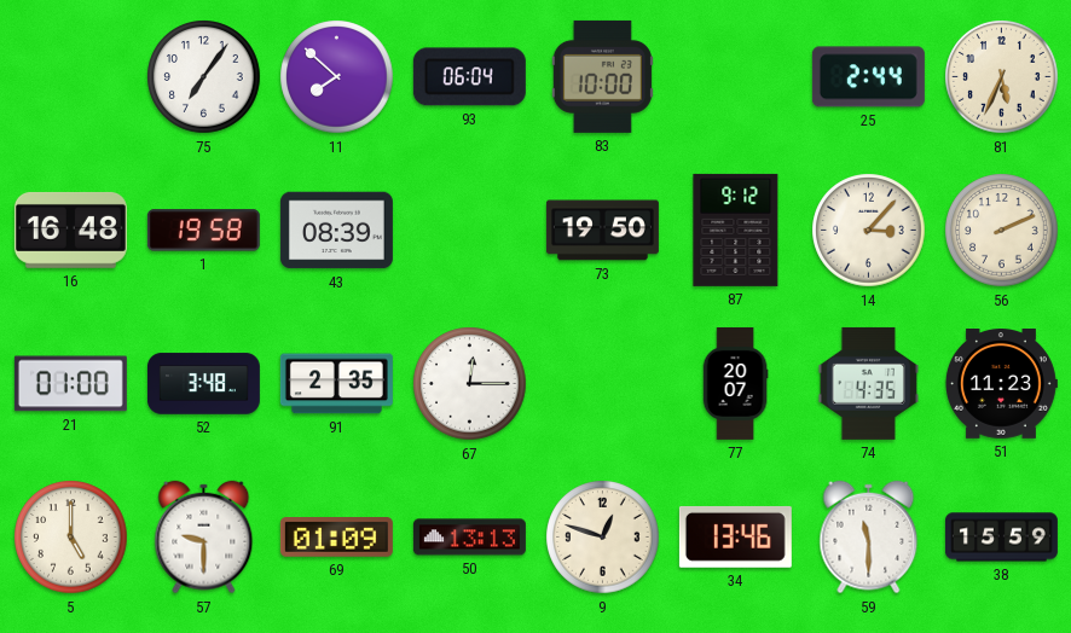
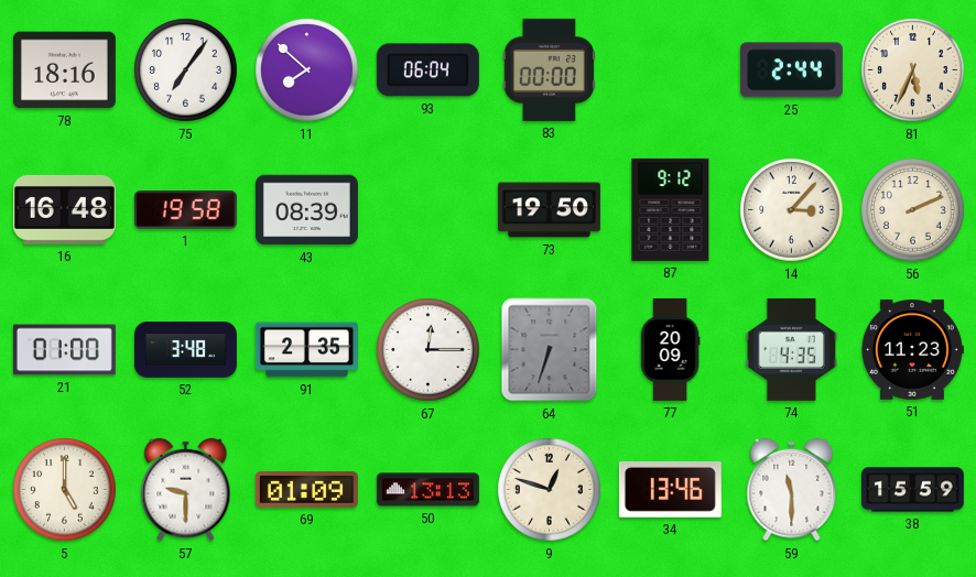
78: none -> 18:16
83: 10:00 -> 00:00
64: none -> 6:33
77: 20:07 -> 20:09
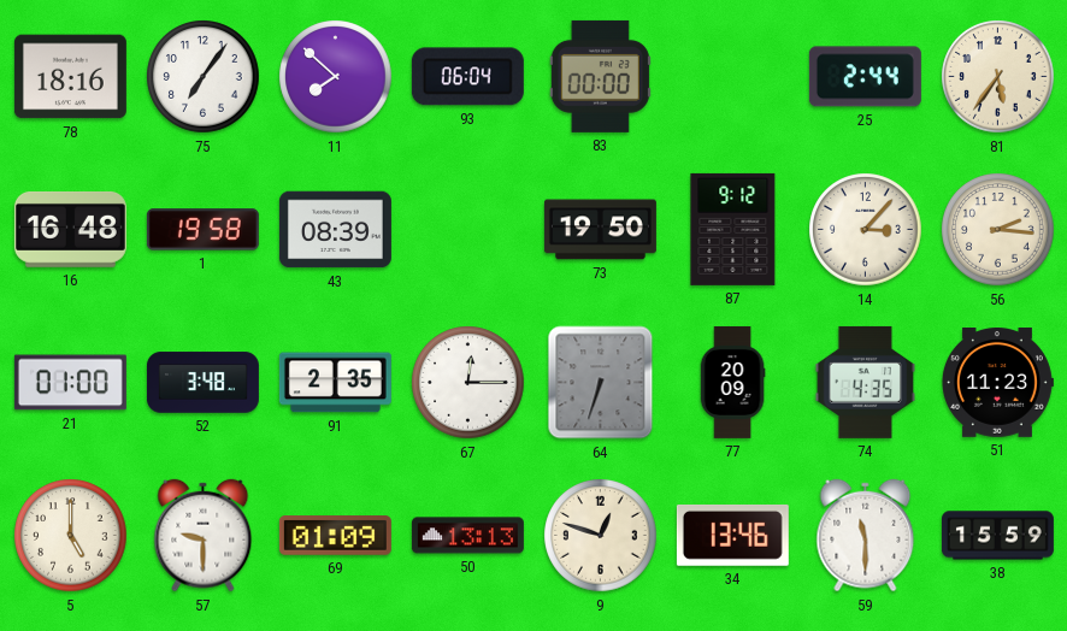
81: 5:34 -> 5:36
56: 2:11 -> 2:16
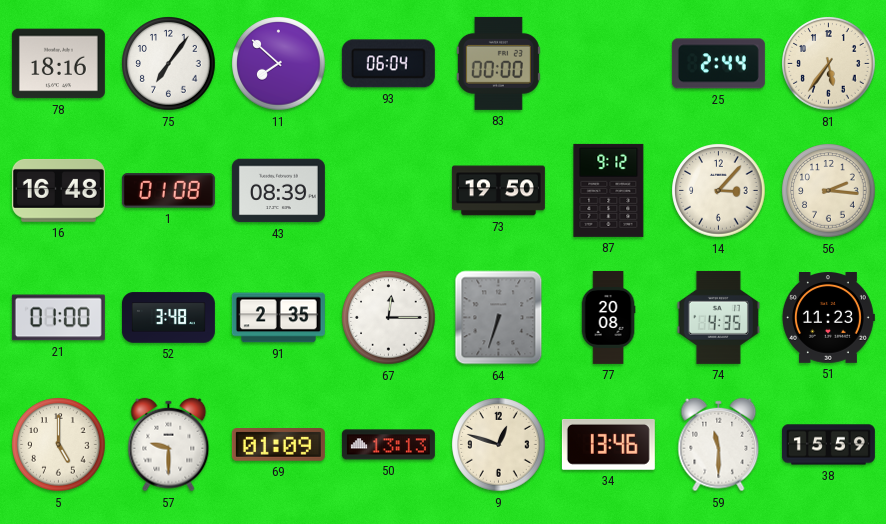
1: 19:58 -> 01:08
77: 20:09 -> 20:08
